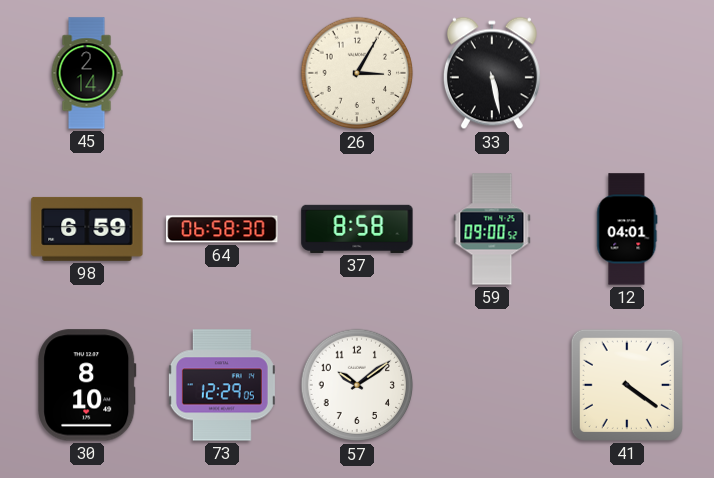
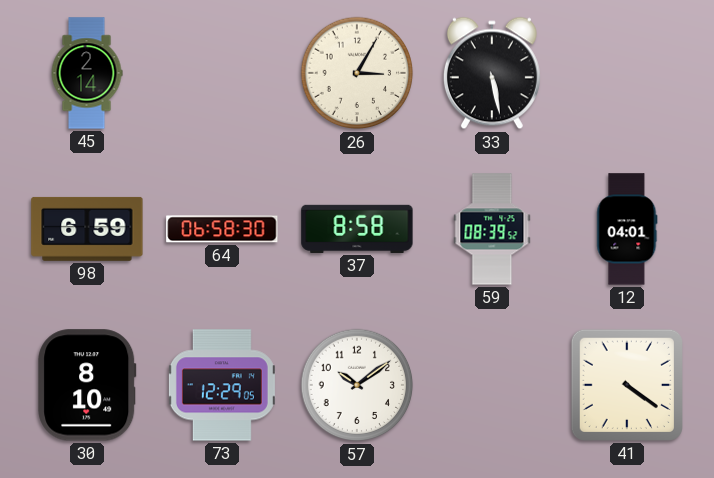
59: 09:00 -> 08:39
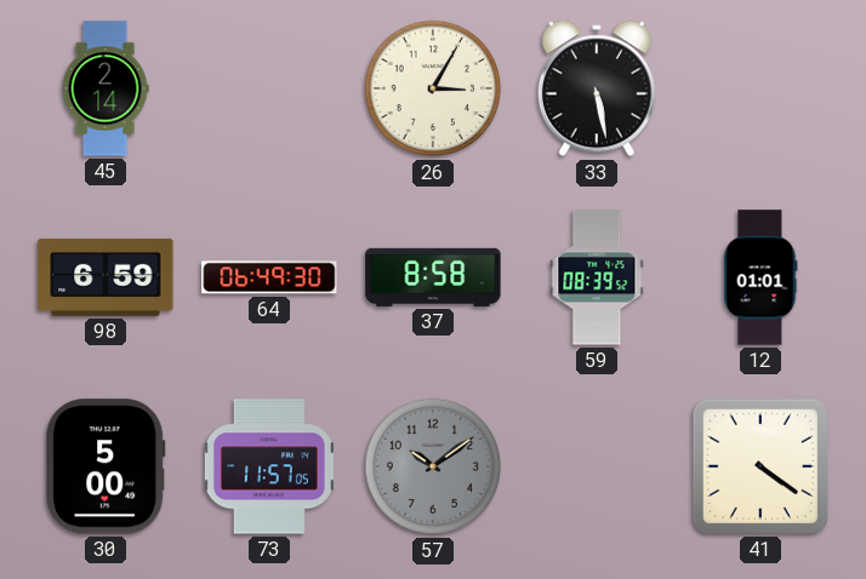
64: 06:58 -> 06:49
12: 04:01 -> 01:01
30: 8:10 -> 5:00
73: 12:29 -> 11:57
57 dial: white -> grey
